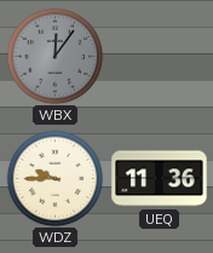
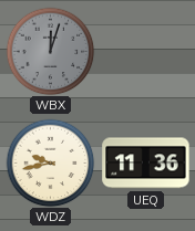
WBX: 12:06 -> 12:03
WDZ: 9:45 -> 9:43
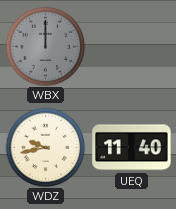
WBX: 12:03 -> 12:00
UEQ: 11:36 -> 11:40
